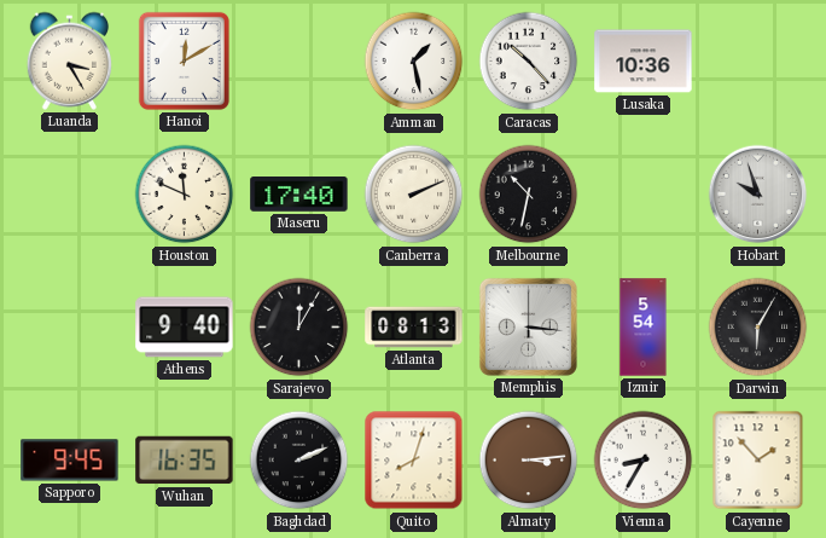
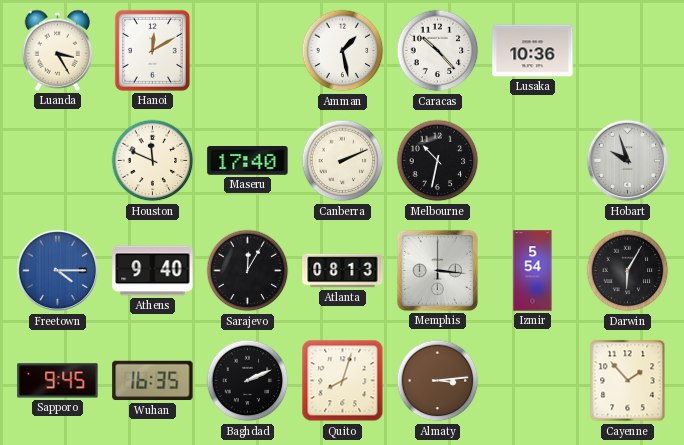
Freetown: none -> 4:15
Vienna: 8:35 -> none
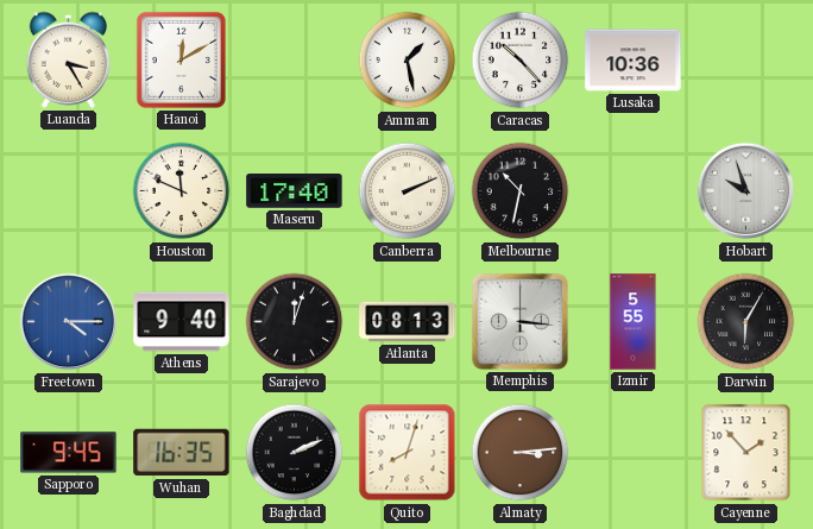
Sarajevo: 12:05 -> 12:03
Izmir: 5:54 -> 5:55
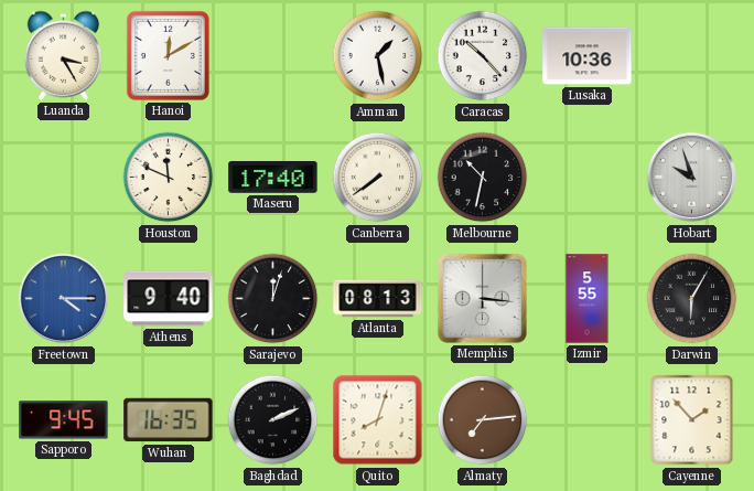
Canberra: 2:11 -> 7:39
Almaty: 3:14 -> 7:14
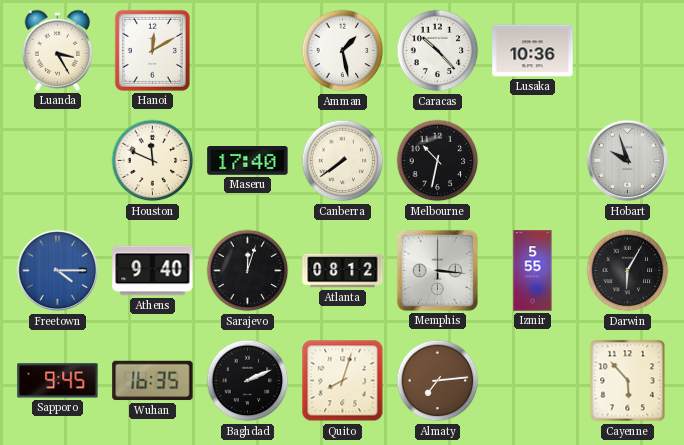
Atlanta: 08:13 -> 08:12
Cayenne: 1:53 -> 5:53
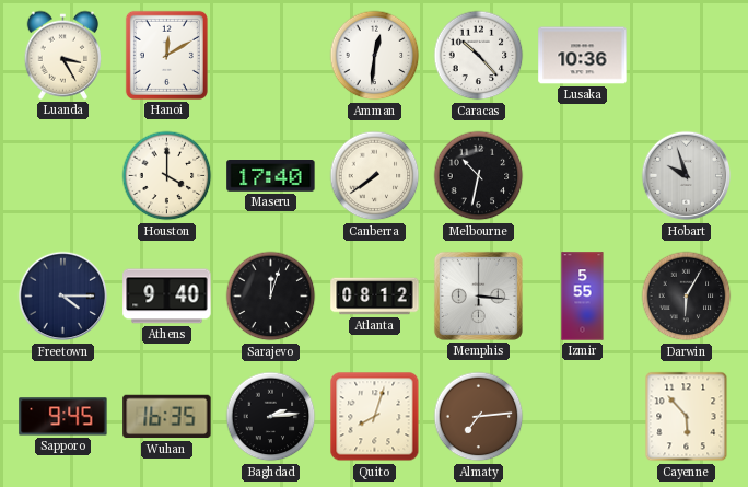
Amman: 1:28 -> 12:31
Houston: 11:49 -> 4:00
Freetown dial: blue -> navy
Baghdad: 2:11 -> 2:14
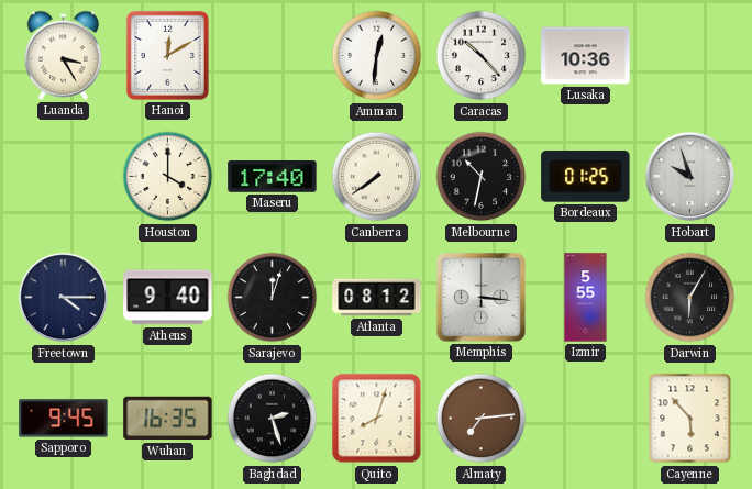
Bordeaux: none -> 01:25
Baghdad: 2:14 -> 2:27
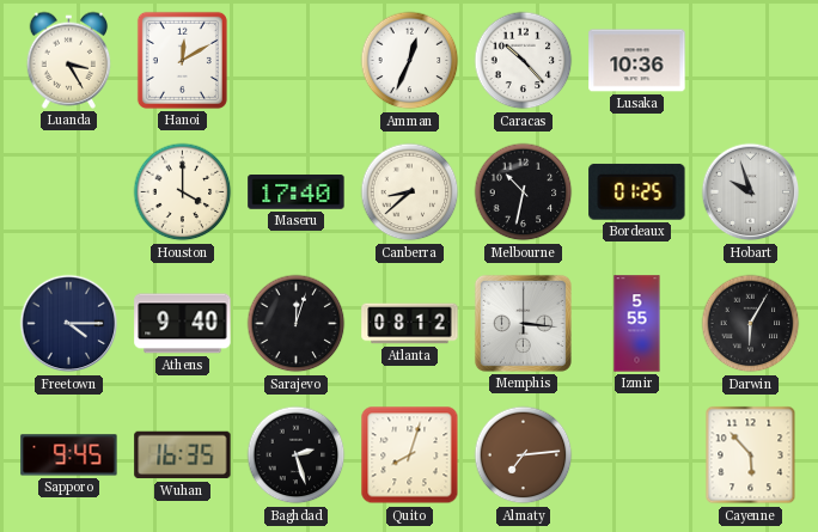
Amman: 12:31 -> 12:34
Canberra: 7:39 -> 8:38
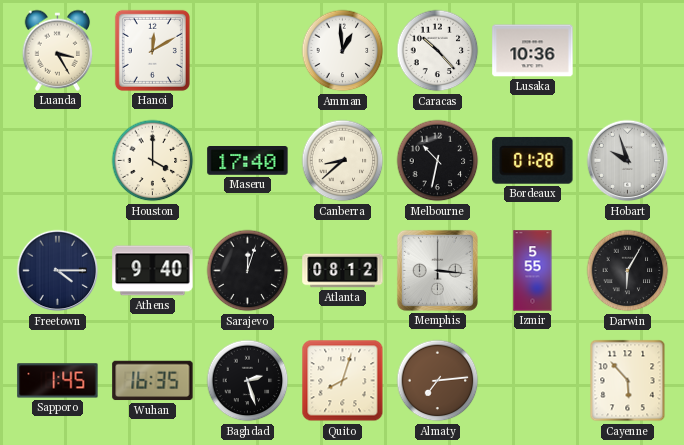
Amman: 12:34 -> 12:59
Bordeaux: 01:25 -> 01:28
Sapporo: 9:45 -> 1:45
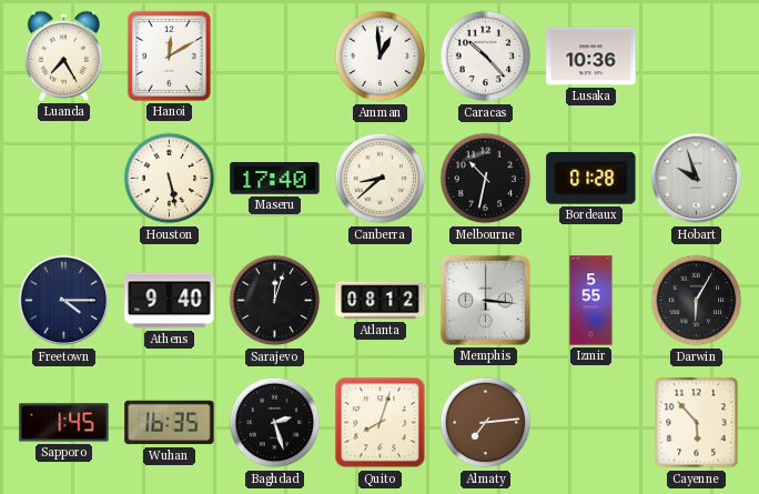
Luanda: 3:25 -> 7:25
Houston: 4:00 -> 5:28
